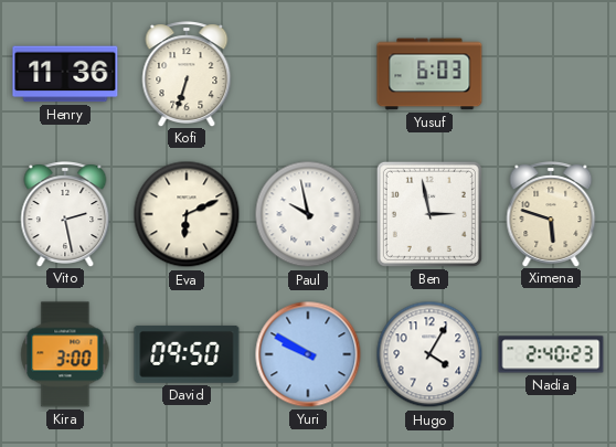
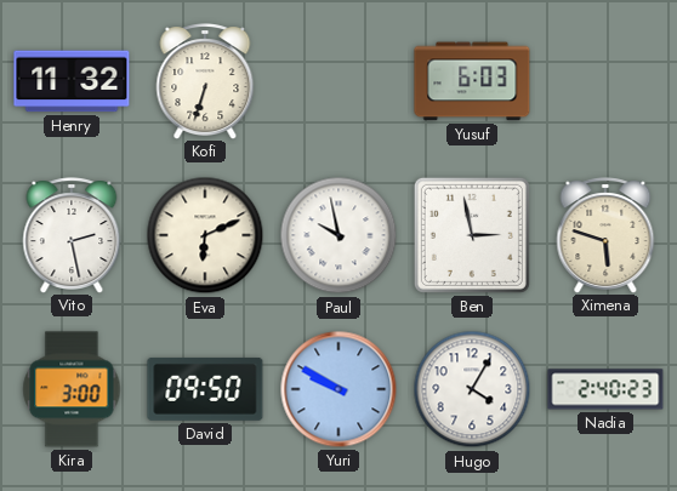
Henry: 11:36 -> 11:32
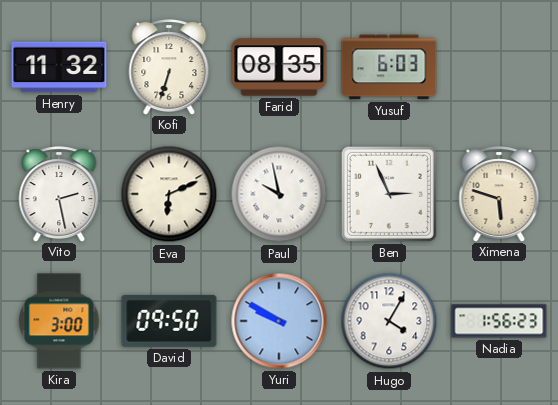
Farid: none -> 08:35
Ben: 2:58 -> 2:56
Nadia: 2:40 -> 1:56
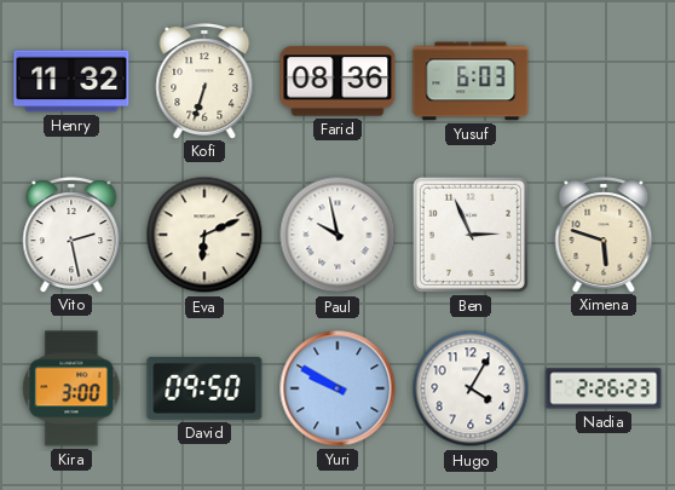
Farid: 08:35 -> 08:36
Nadia: 1:56 -> 2:26
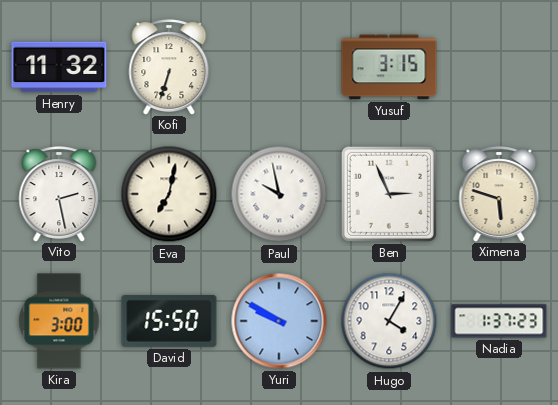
Farid: 08:36 -> none
Yusuf: 6:03 -> 3:15
Eva: 6:11 -> 7:02
David: 09:50 -> 15:50
Nadia: 2:26 -> 1:37
